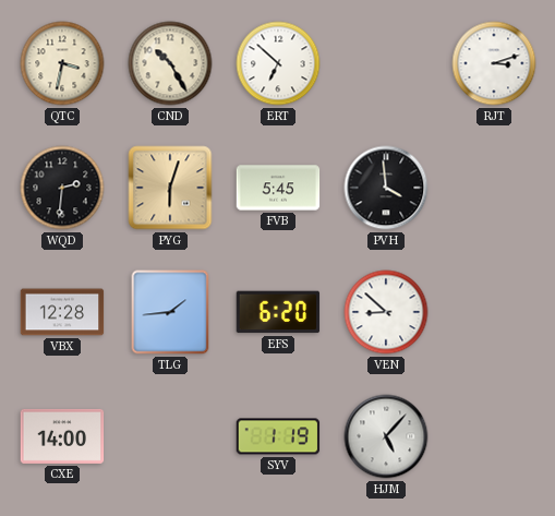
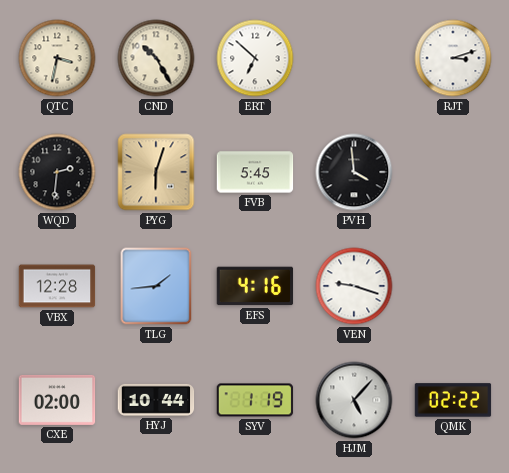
EFS: 6:20 -> 4:16
VEN: 8:52 -> 9:18
CXE: 14:00 -> 02:00
HYJ: none -> 10:44
QMK: none -> 02:22
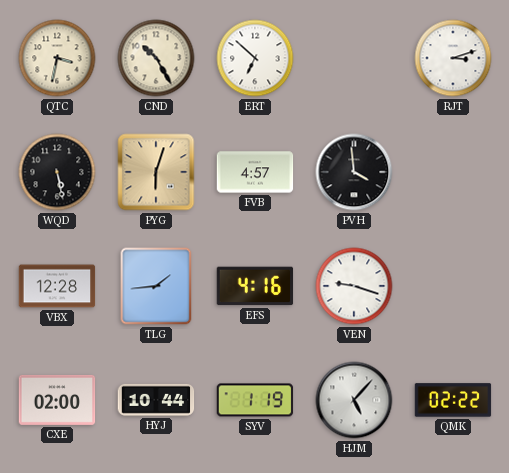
WQD: 2:31 -> 5:28
FVB: 5:45 -> 4:57
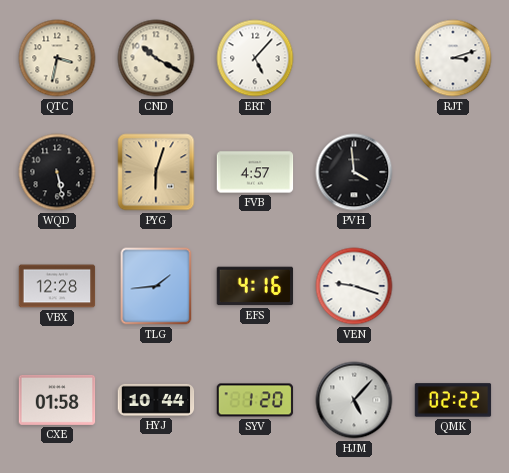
CND: 10:25 -> 10:20
ERT: 6:52 -> 5:07
CXE: 02:00 -> 01:58
SYV: 1:19 -> 1:20
